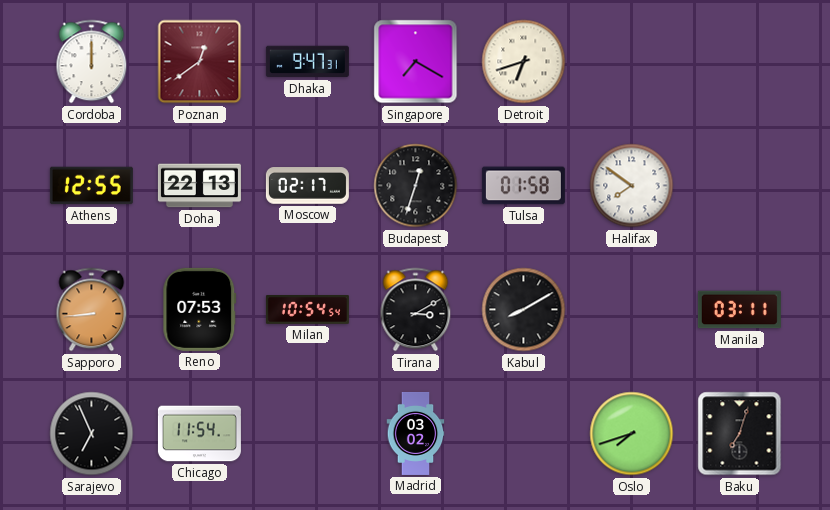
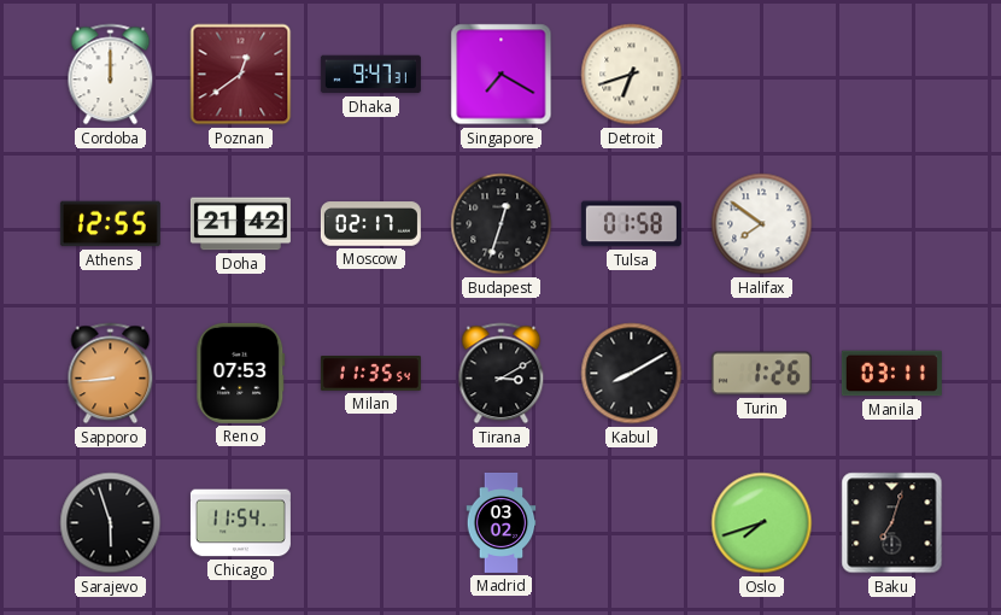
Doha: 22:13 -> 21:42
Milan: 10:54 -> 11:35
Turin: none -> 1:26
Sarajevo: 6:56 -> 5:57
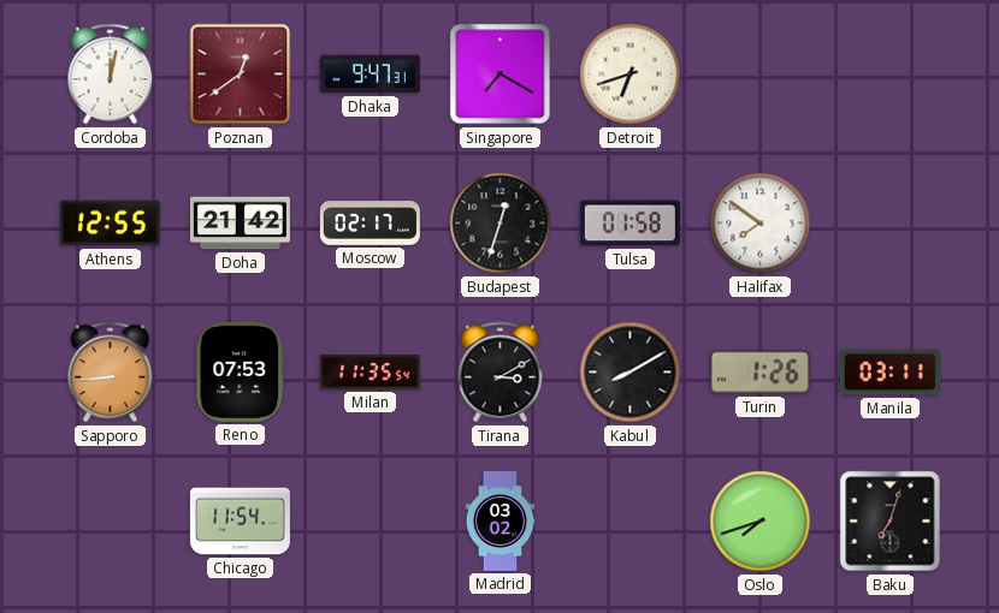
Cordoba: 12:00 -> 12:02
Sarajevo: 5:57 -> none
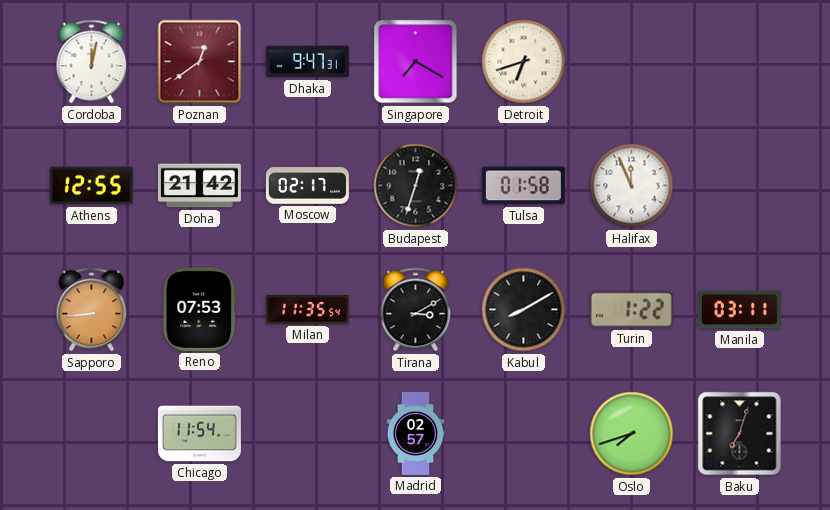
Halifax: 7:51 -> 11:56
Turin: 1:26 -> 1:22
Madrid: 03:02 -> 02:57
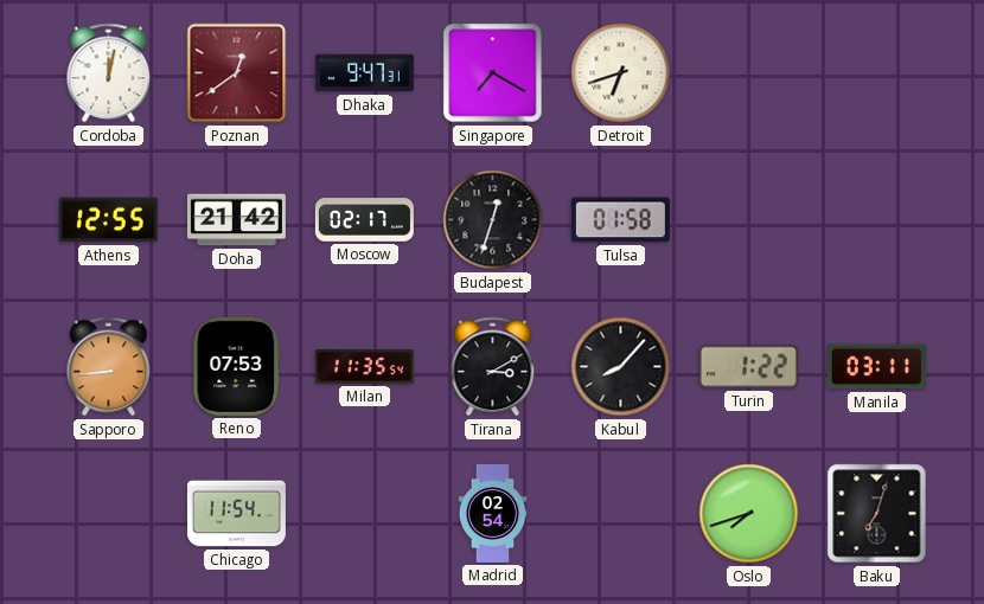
Halifax: 11:56 -> none
Kabul: 8:10 -> 8:07
Madrid: 02:57 -> 02:54
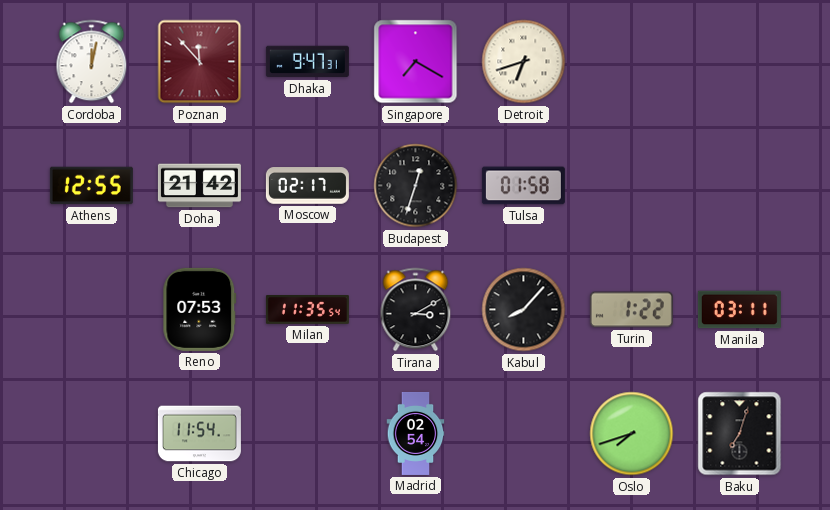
Poznan: 12:39 -> 11:53
Sapporo: 8:44 -> none
